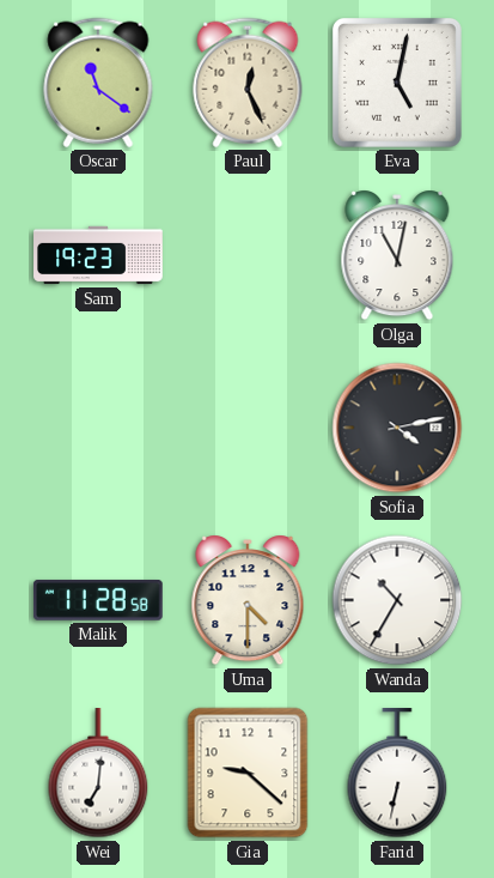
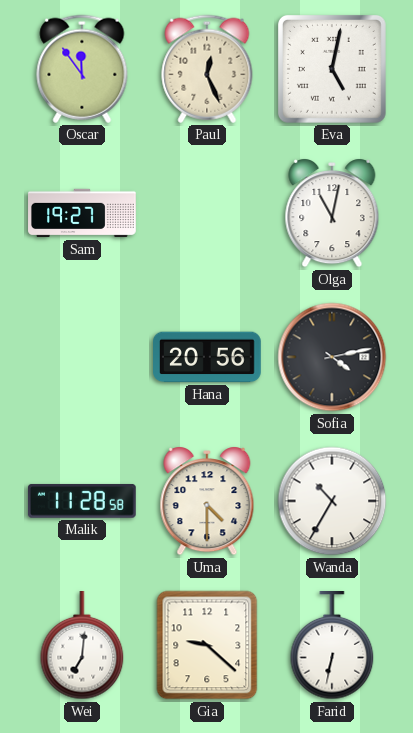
Oscar: 11:21 -> 11:54
Sam: 19:23 -> 19:27
Hana: none -> 20:56
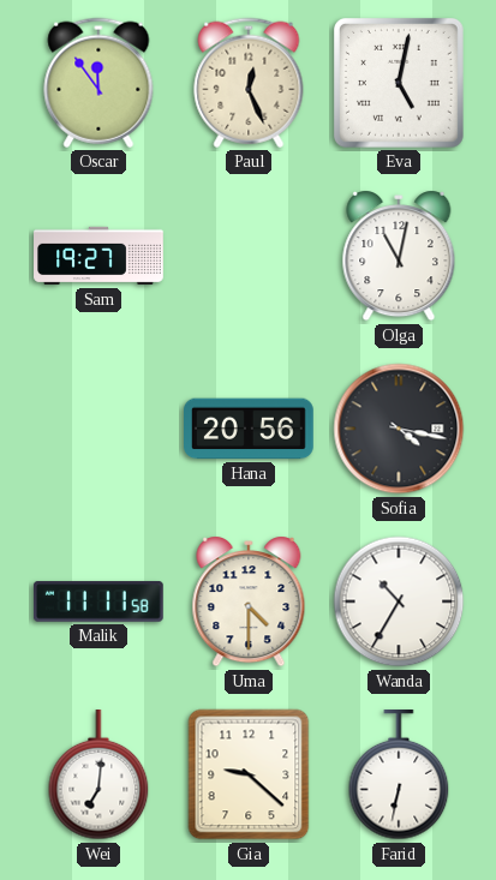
Sofia: 4:13 -> 4:17
Malik: 11:28 -> 11:11
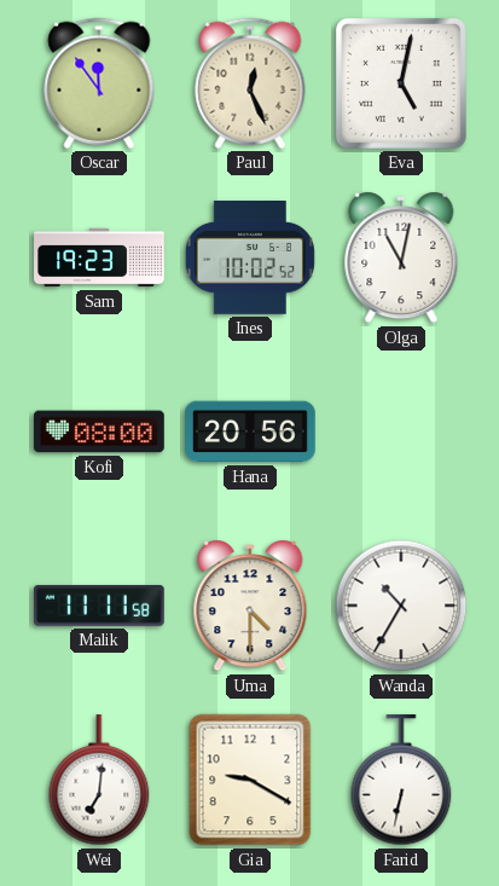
Sam: 19:27 -> 19:23
Ines: none -> 10:02
Kofi: none -> 08:00
Sofia: 4:17 -> none
Gia: 9:22 -> 9:20
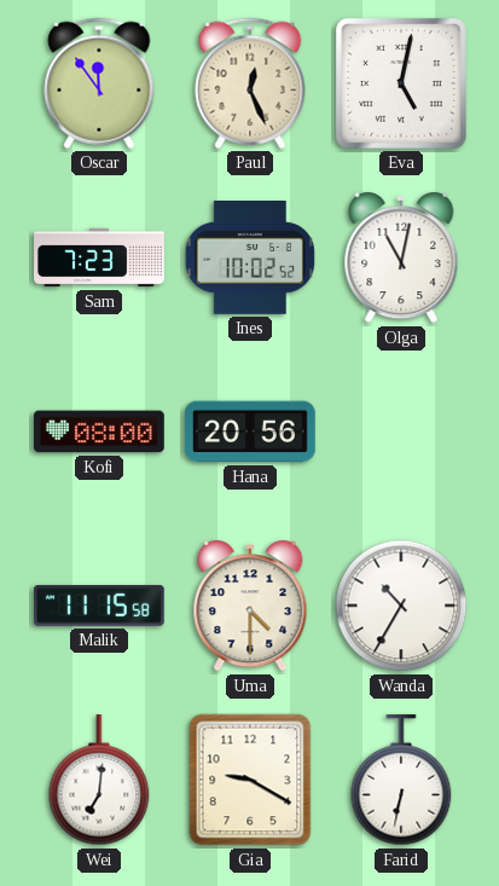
Sam: 19:23 -> 7:23
Malik: 11:11 -> 11:15
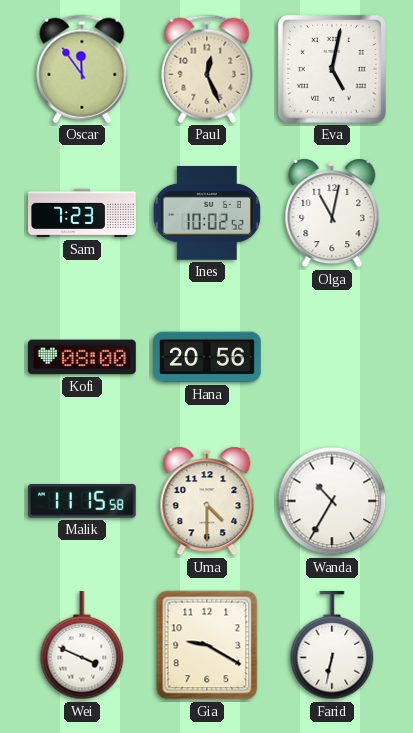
Wei: 7:01 -> 3:49
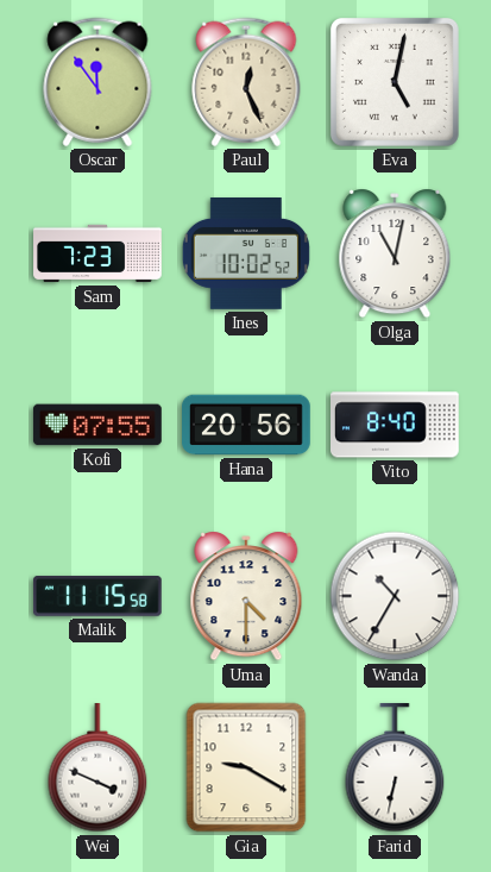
Kofi: 08:00 -> 07:55
Vito: none -> 8:40
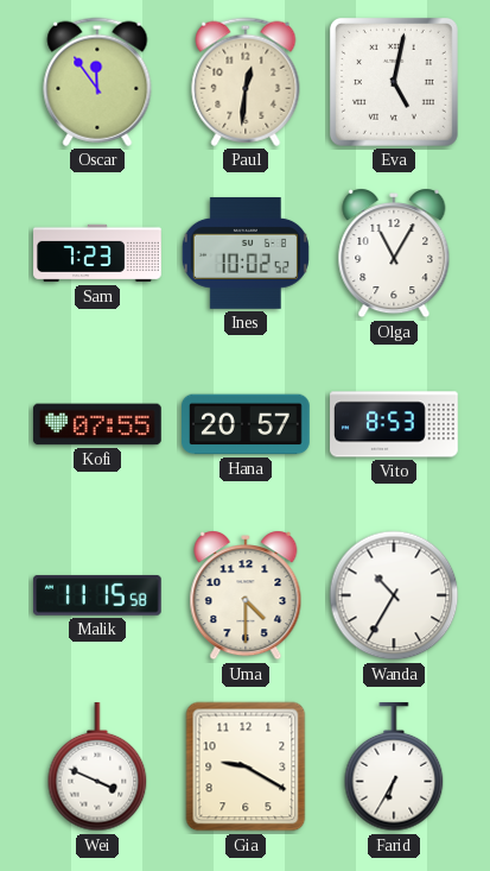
Paul: 12:26 -> 12:31
Olga: 11:02 -> 11:05
Hana: 20:56 -> 20:57
Vito: 8:40 -> 8:53
Farid: 6:32 -> 6:35
